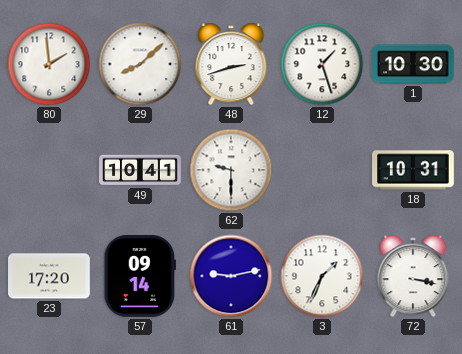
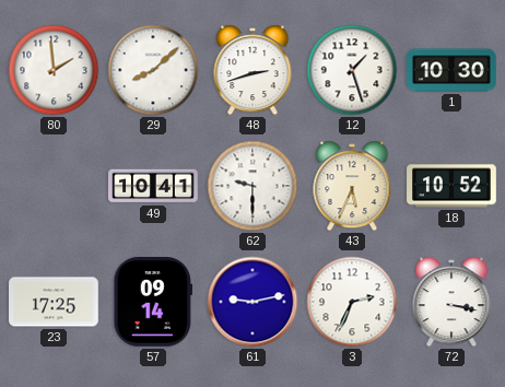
43: none -> 5:34
18: 10:31 -> 10:52
23: 17:20 -> 17:25
3: 1:34 -> 2:34
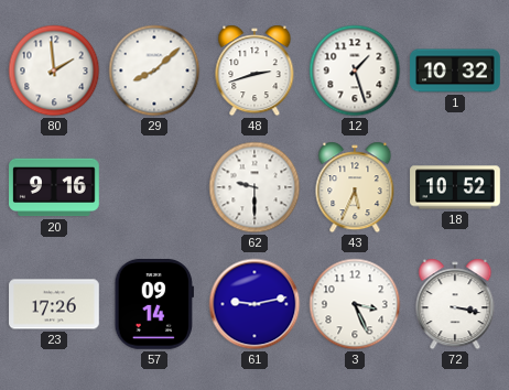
1: 10:30 -> 10:32
20: none -> 9:16
49: 10:41 -> none
23: 17:25 -> 17:26
3: 2:34 -> 3:26
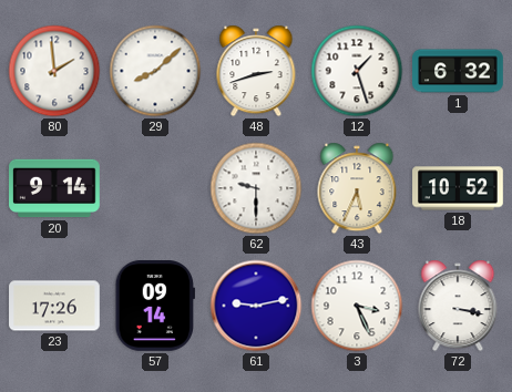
1: 10:32 -> 6:32
20: 9:16 -> 9:14
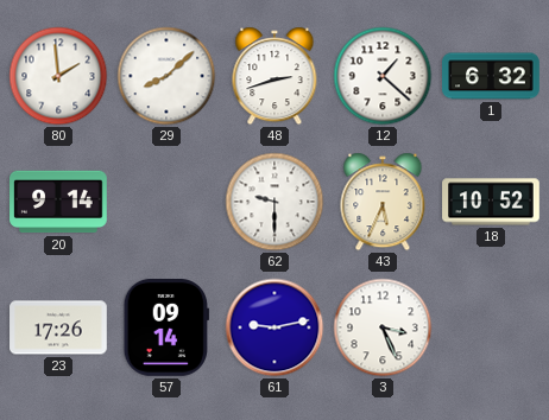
12: 1:27 -> 1:22
72: 3:17 -> none
